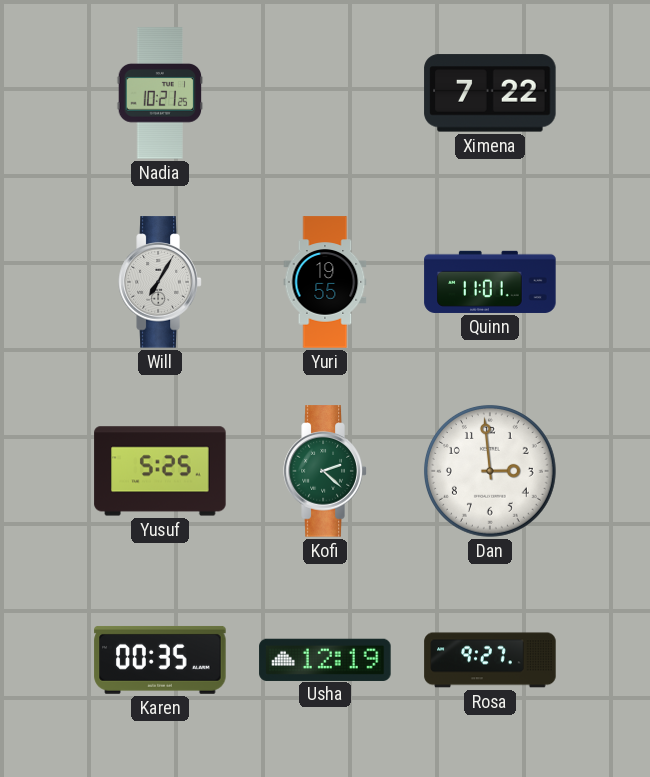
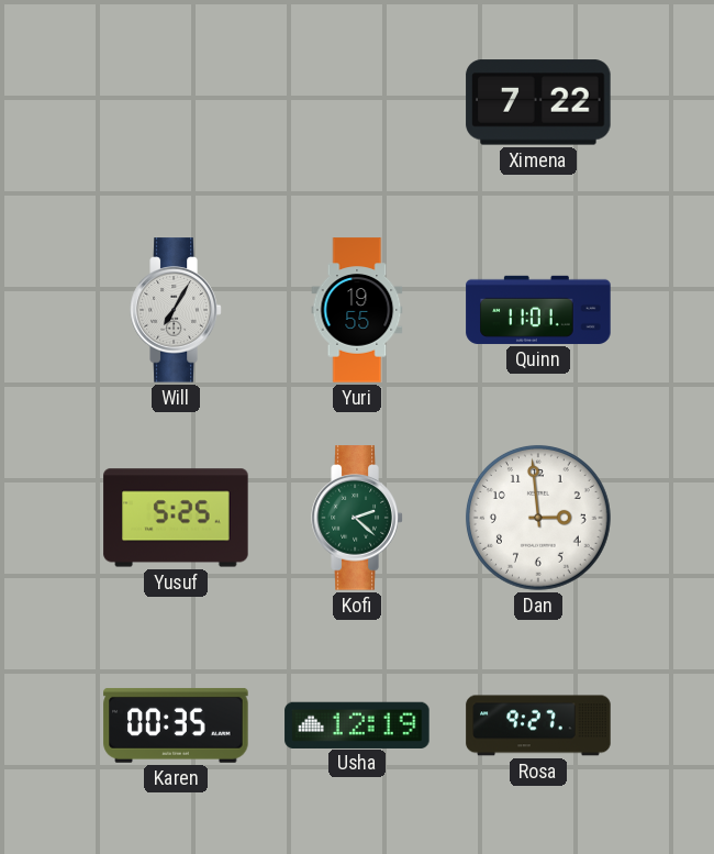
Nadia: 10:21 -> none
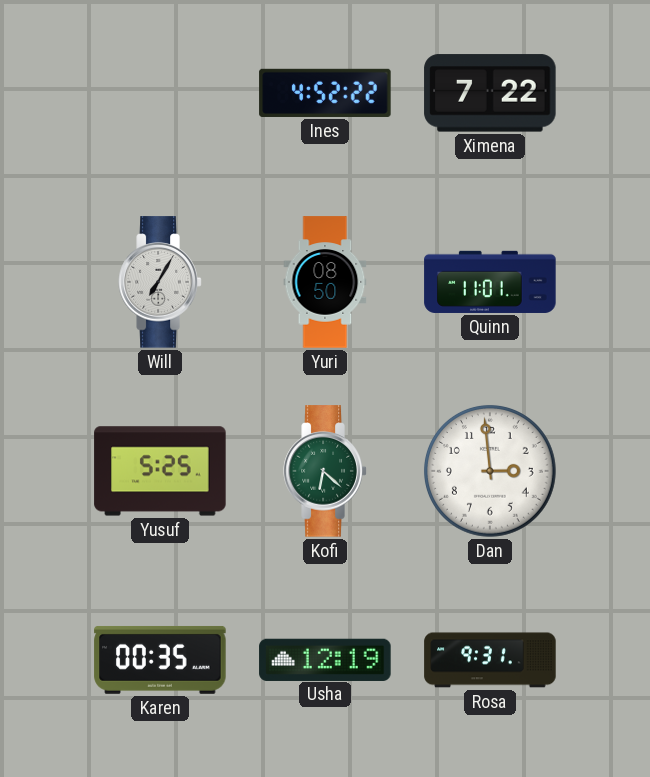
Ines: none -> 4:52
Yuri: 19:55 -> 08:50
Kofi: 2:22 -> 6:22
Rosa: 9:27 -> 9:31
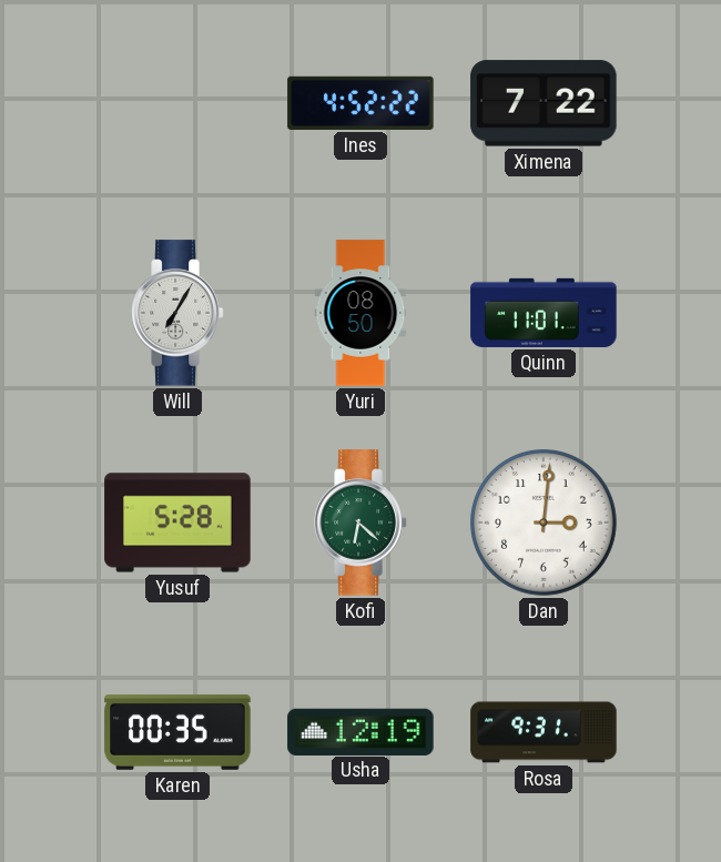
Yusuf: 5:25 -> 5:28
Dan: 2:59 -> 3:01
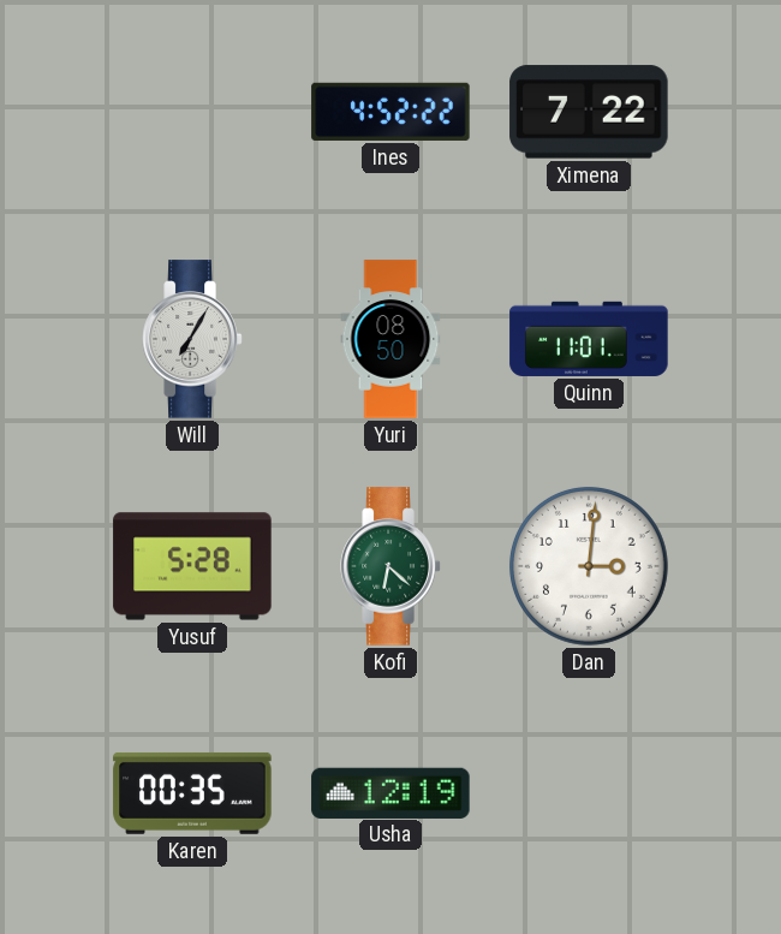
Rosa: 9:31 -> none
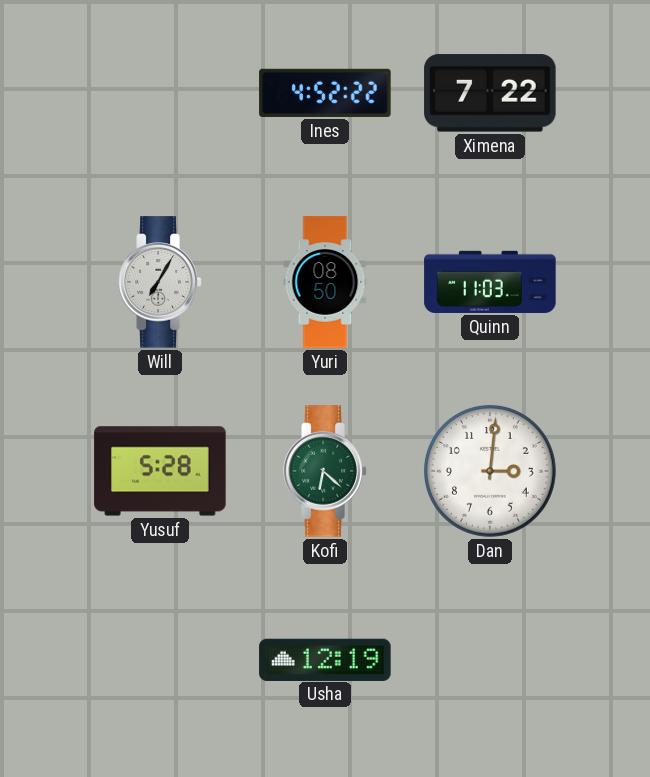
Quinn: 11:01 -> 11:03
Karen: 00:35 -> none
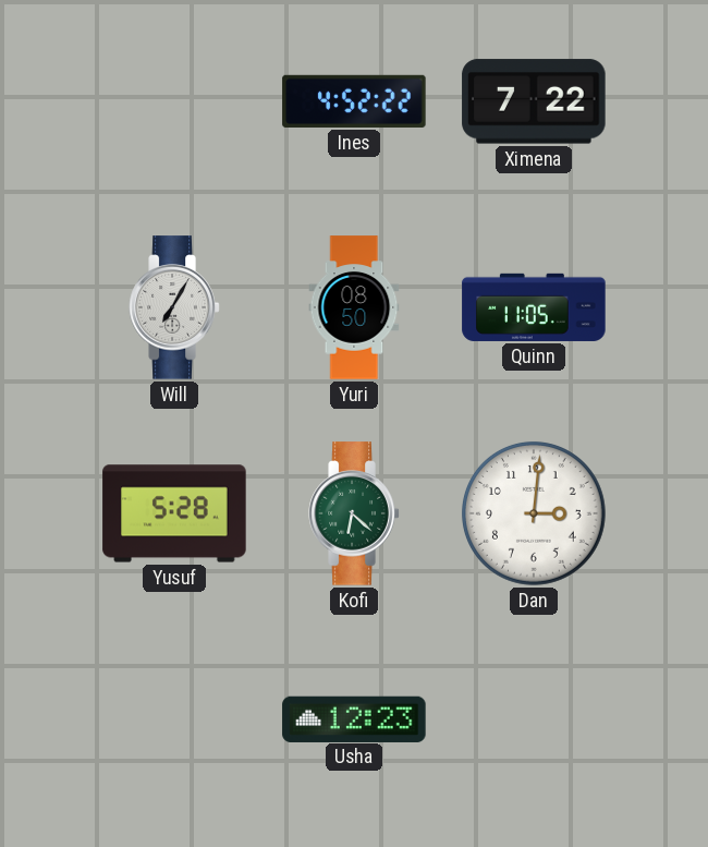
Quinn: 11:03 -> 11:05
Usha: 12:19 -> 12:23
